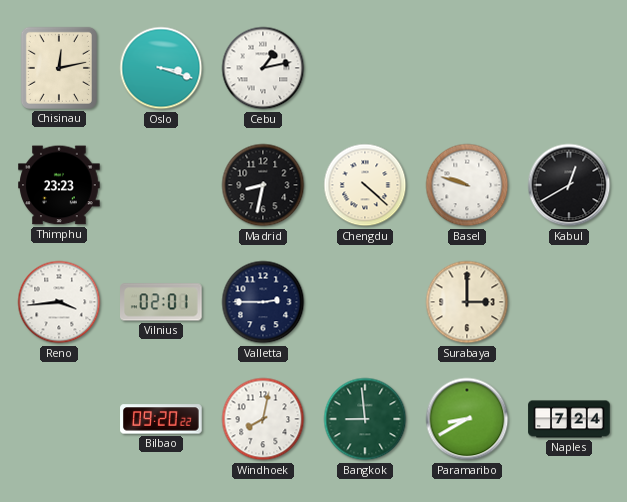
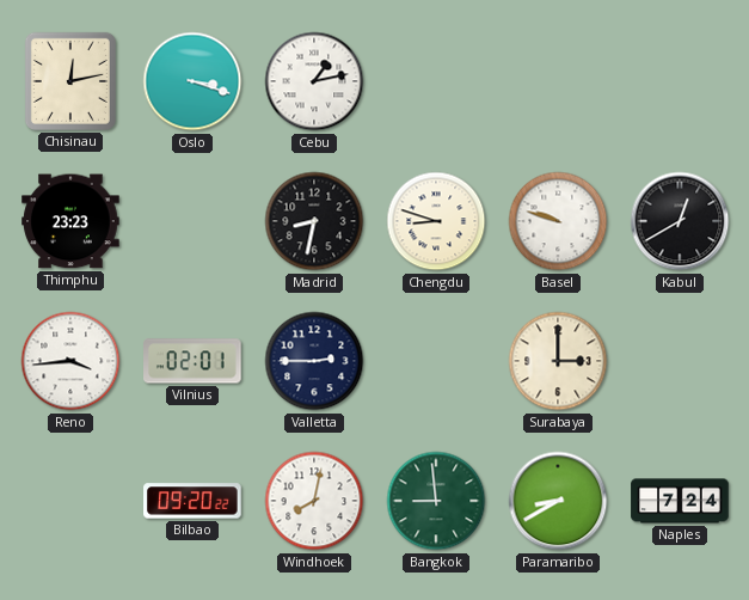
Chengdu: 4:22 -> 8:48
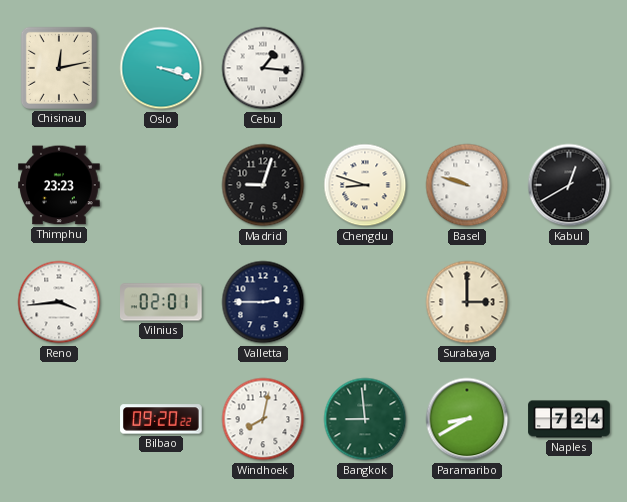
Cebu: 1:13 -> 1:16
Madrid: 8:32 -> 9:03
